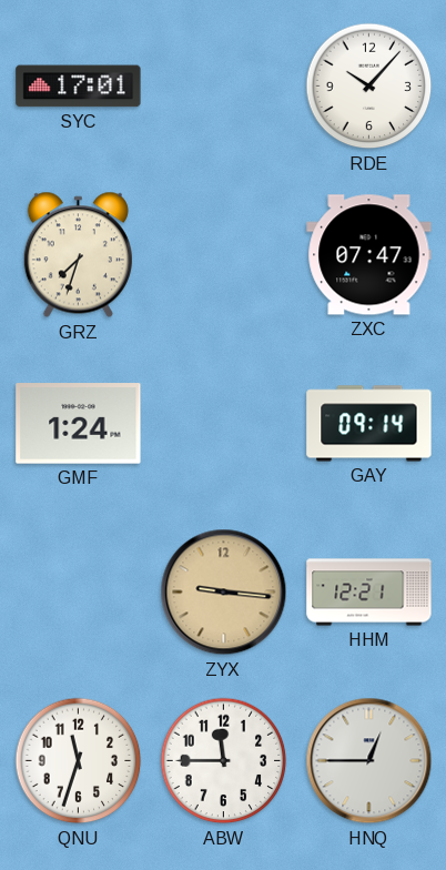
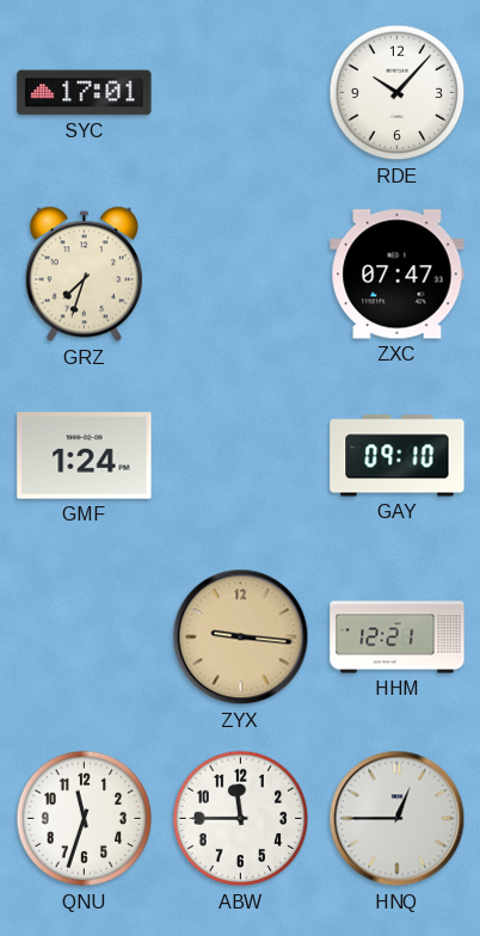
GAY: 09:14 -> 09:10
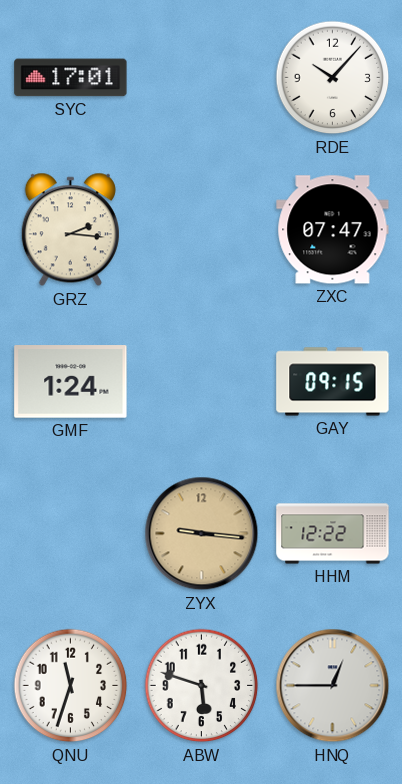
GRZ: 7:33 -> 2:16
GAY: 09:10 -> 09:15
HHM: 12:21 -> 12:22
ABW: 11:45 -> 5:48
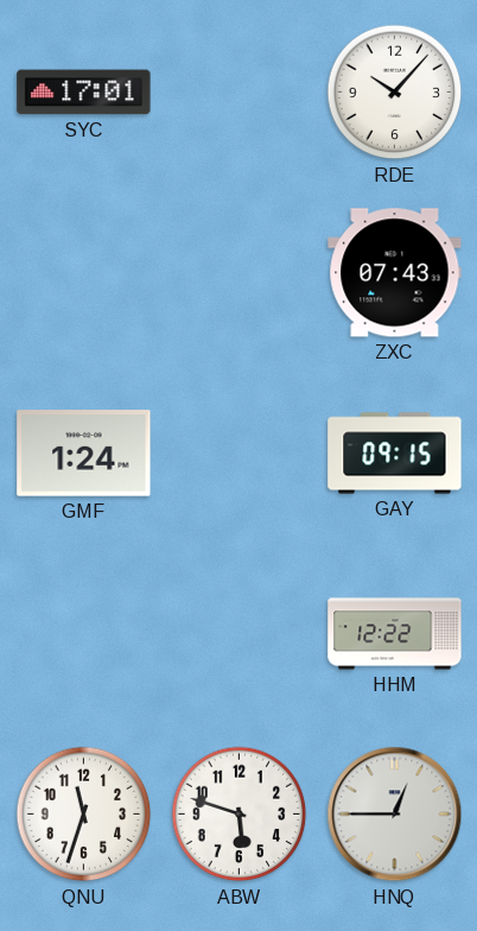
GRZ: 2:16 -> none
ZXC: 07:47 -> 07:43
ZYX: 9:16 -> none
